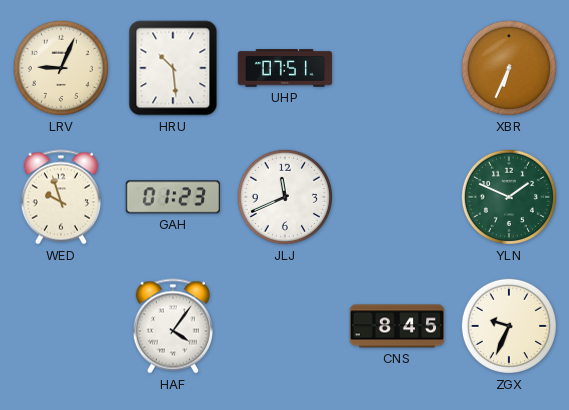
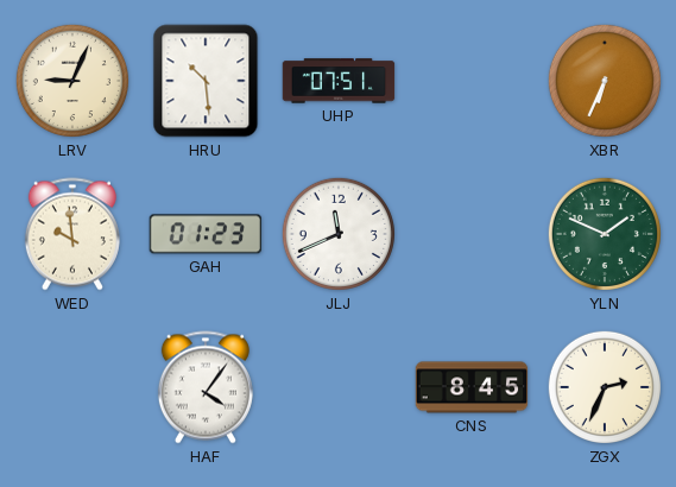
WED: 9:57 -> 9:59
ZGX: 9:34 -> 2:34
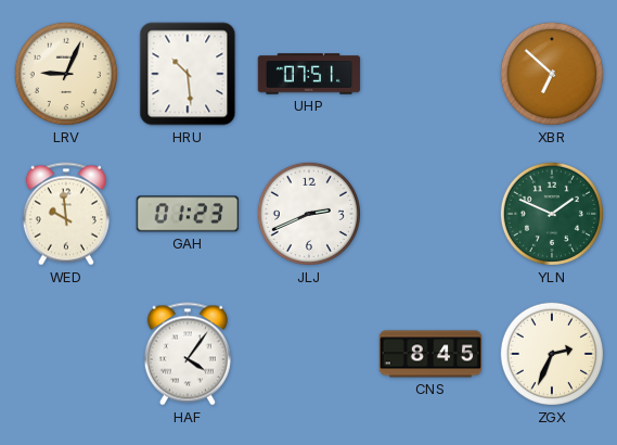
XBR: 6:34 -> 6:52
JLJ: 11:41 -> 2:41
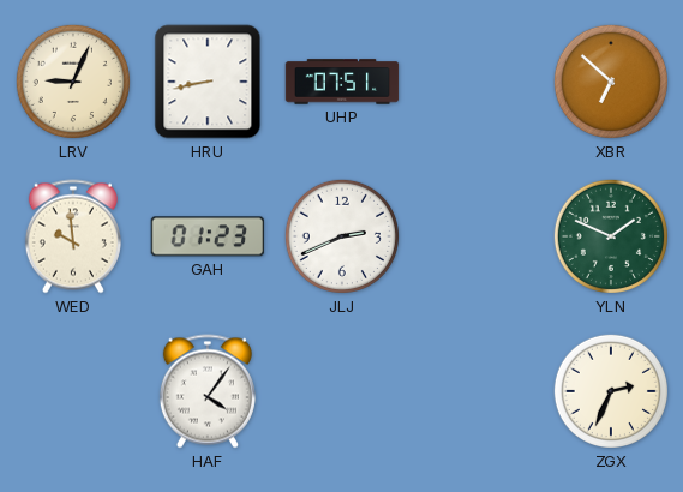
HRU: 10:29 -> 8:43
CNS: 8:45 -> none
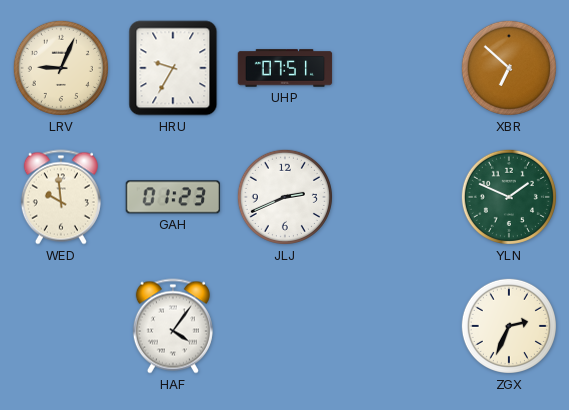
HRU: 8:43 -> 9:35
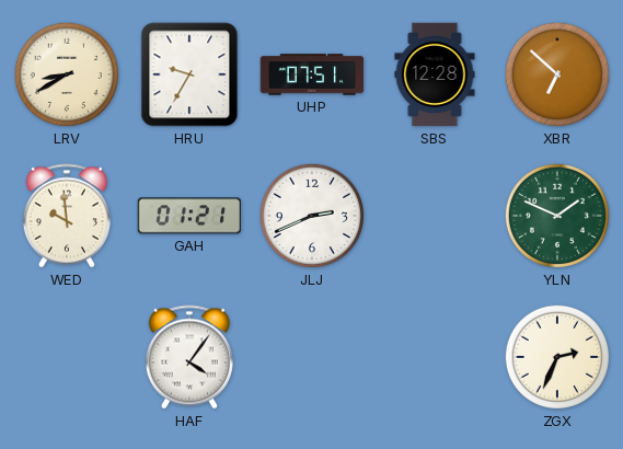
LRV: 9:04 -> 8:40
SBS: none -> 12:28
GAH: 01:23 -> 01:21
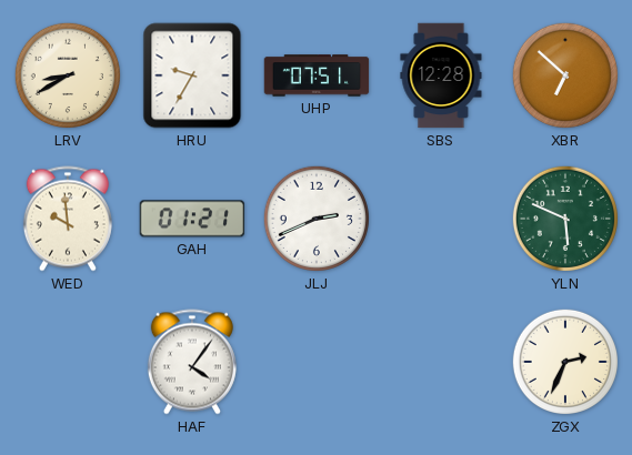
YLN: 1:49 -> 5:49
